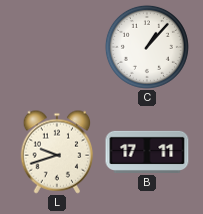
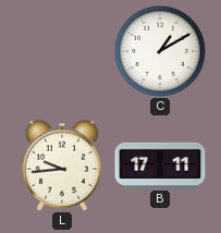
C: 1:07 -> 1:10
L: 9:42 -> 9:44
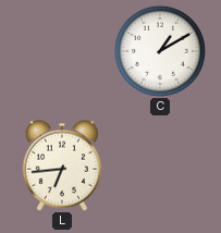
L: 9:44 -> 6:44
B: 17:11 -> none
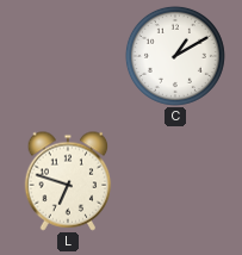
L: 6:44 -> 6:48
